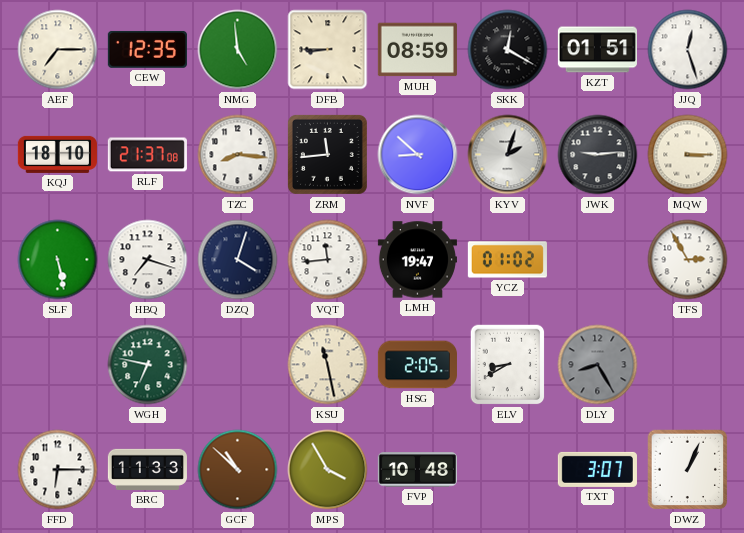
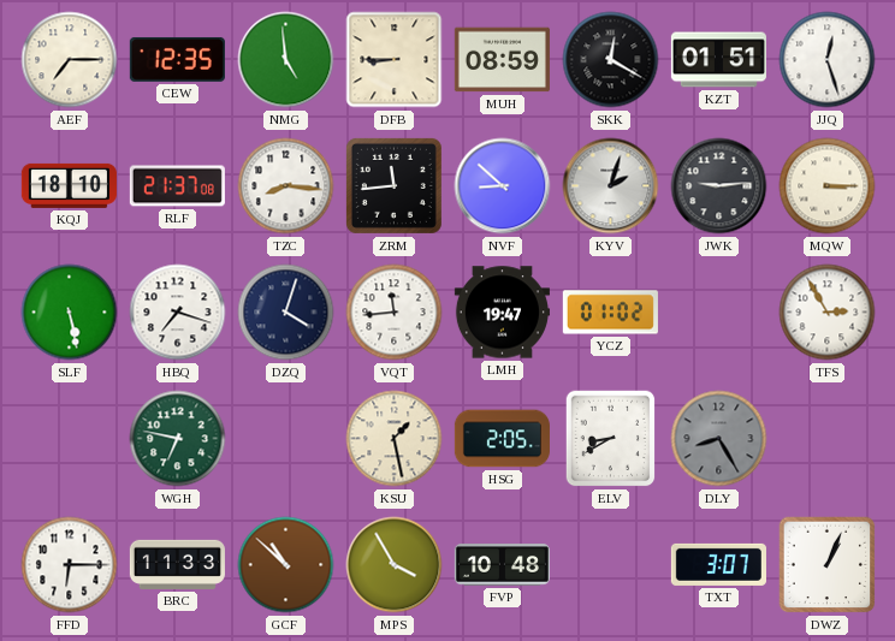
KSU: 11:28 -> 1:28
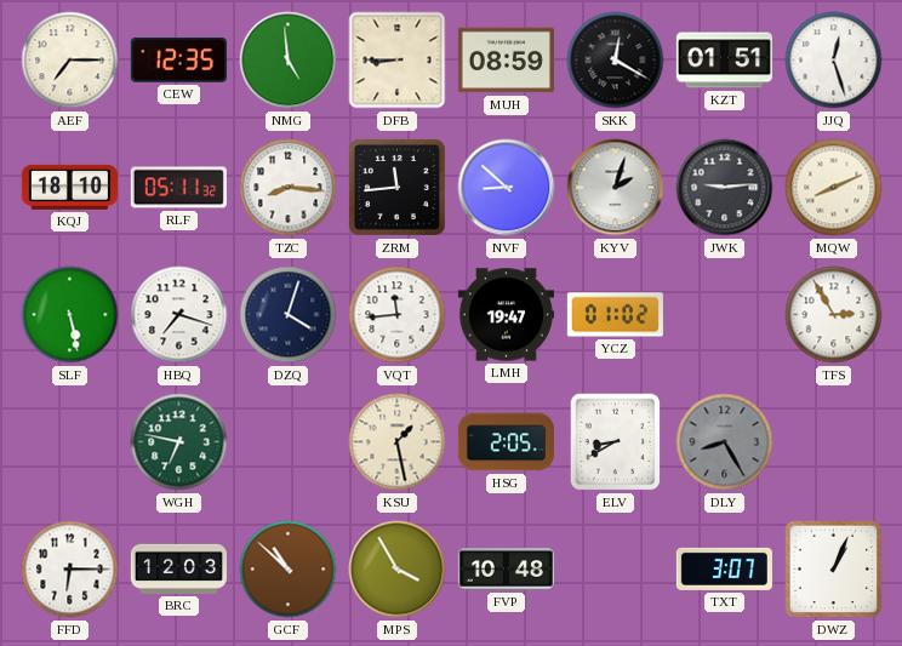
RLF: 21:37 -> 05:11
MQW: 3:15 -> 8:11
BRC: 11:33 -> 12:03
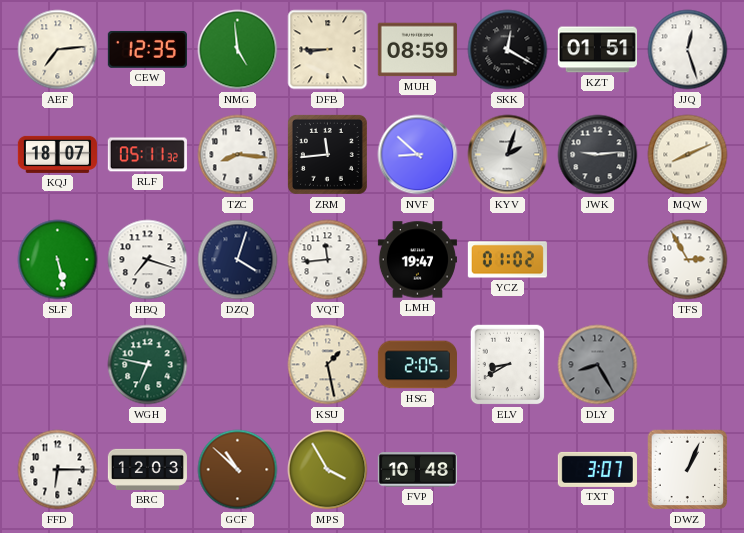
AEF: 7:15 -> 7:14
KQJ: 18:10 -> 18:07
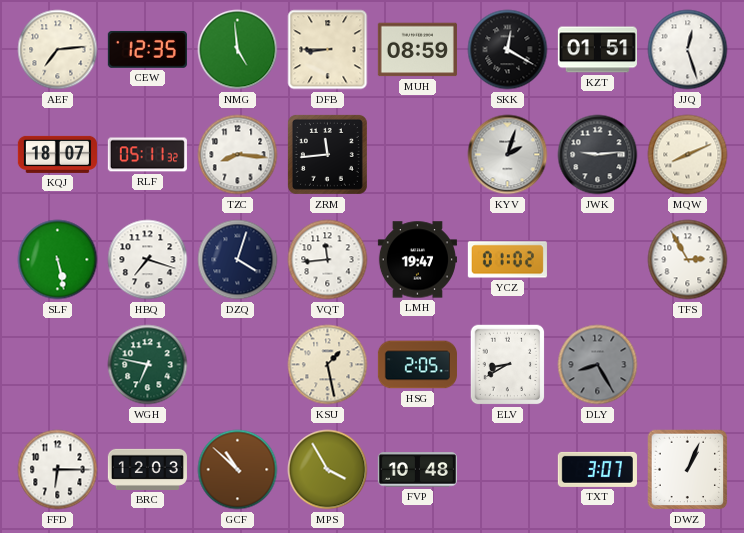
NVF: 8:52 -> none
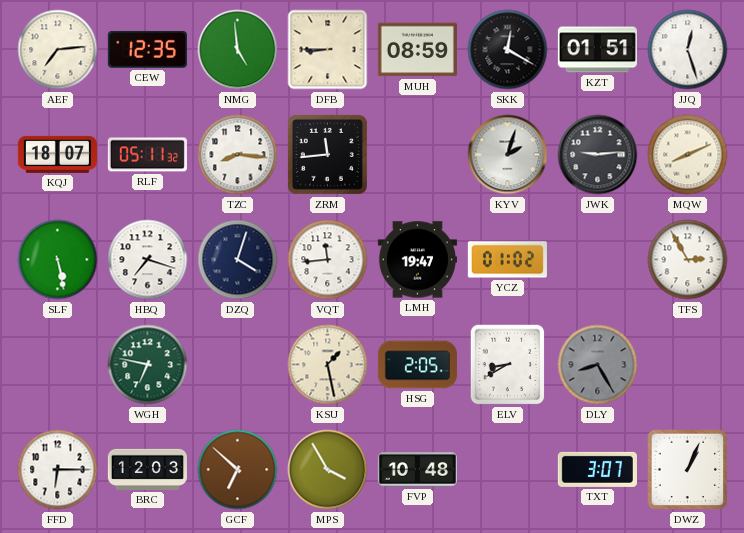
GCF: 10:52 -> 6:52
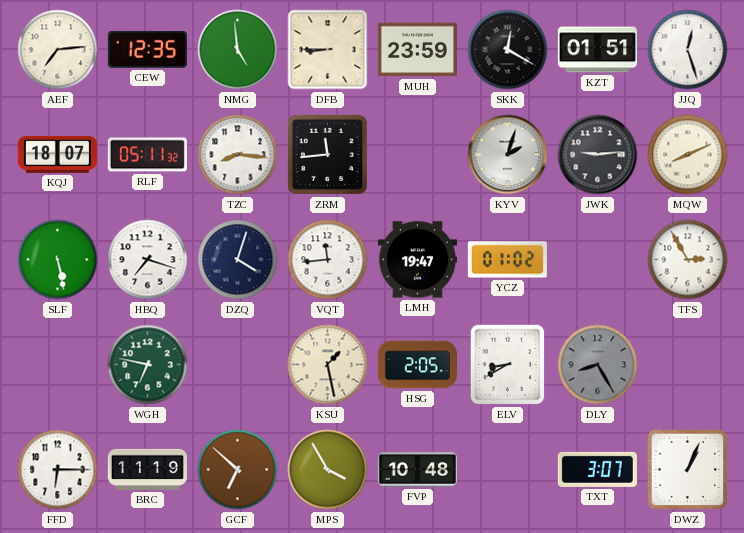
MUH: 08:59 -> 23:59
BRC: 12:03 -> 11:19
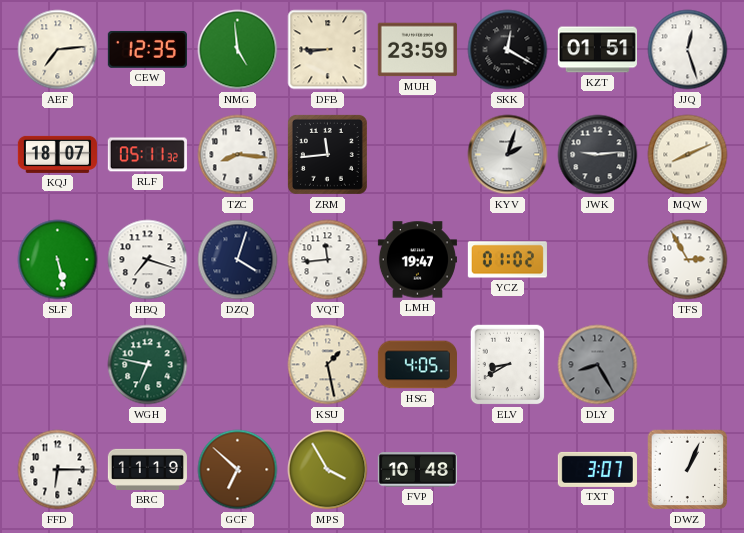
HSG: 2:05 -> 4:05
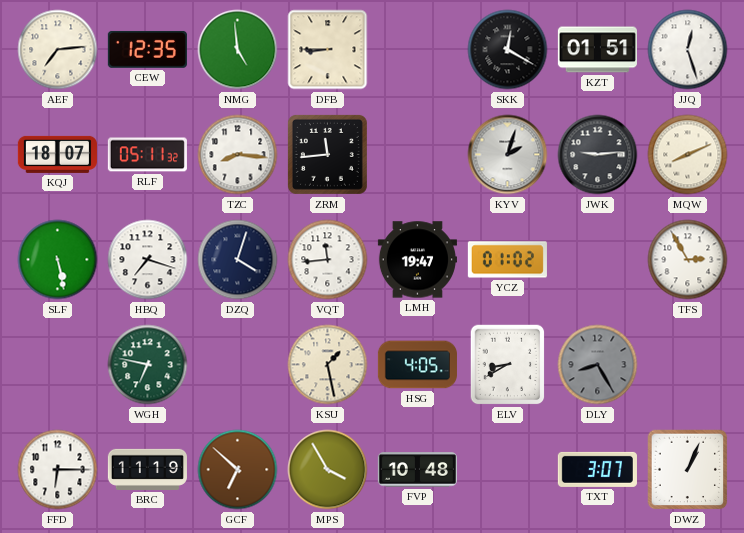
MUH: 23:59 -> none
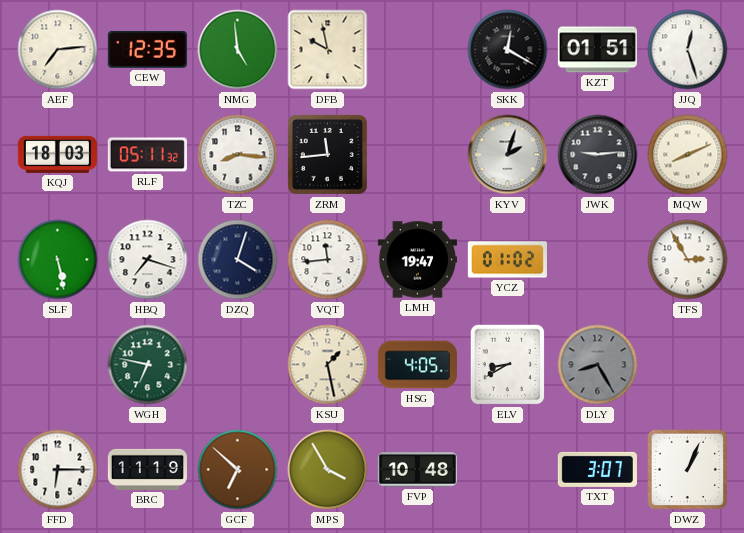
DFB: 8:45 -> 9:58
KQJ: 18:07 -> 18:03
